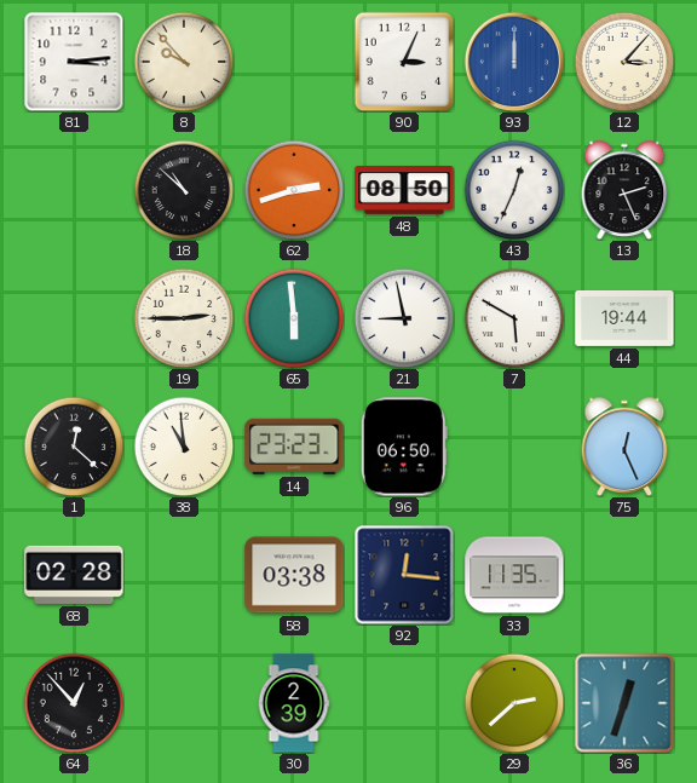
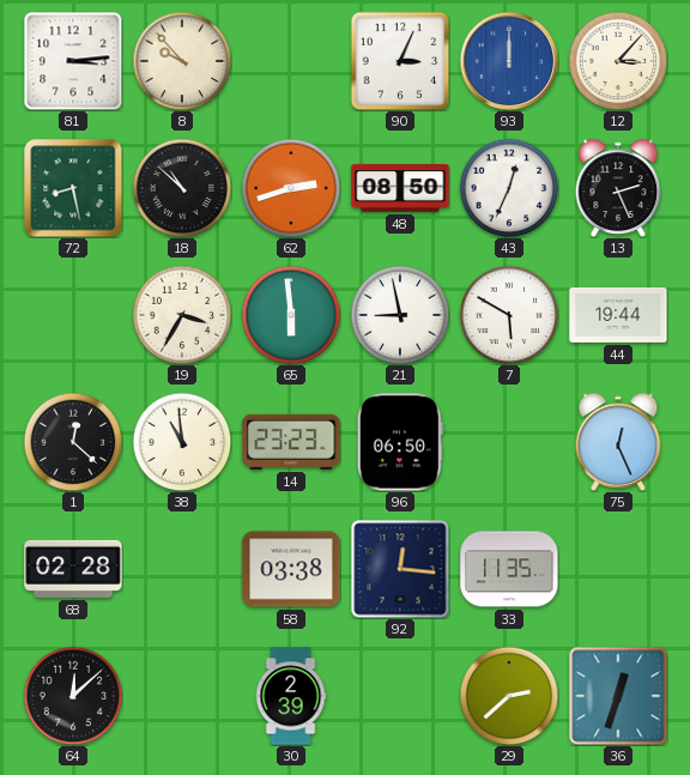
72: none -> 8:28
19: 2:45 -> 3:35
64: 12:53 -> 12:08
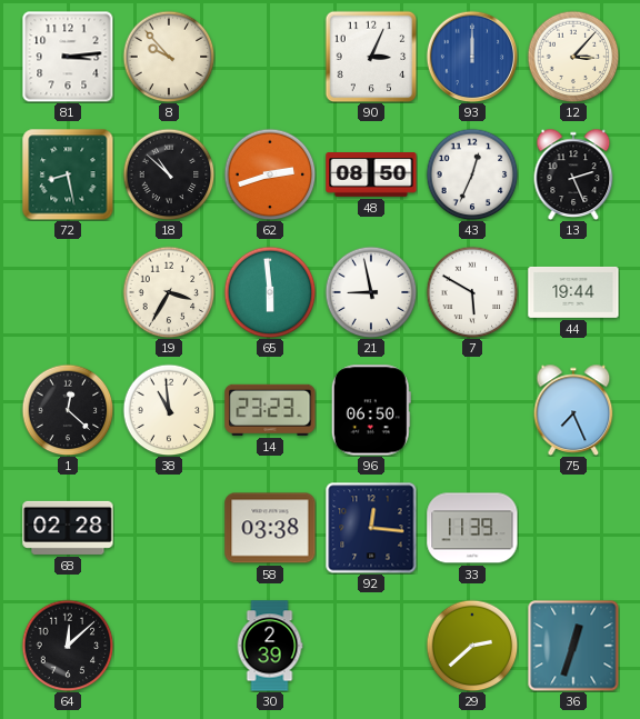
75: 12:26 -> 7:26
33: 11:35 -> 11:39
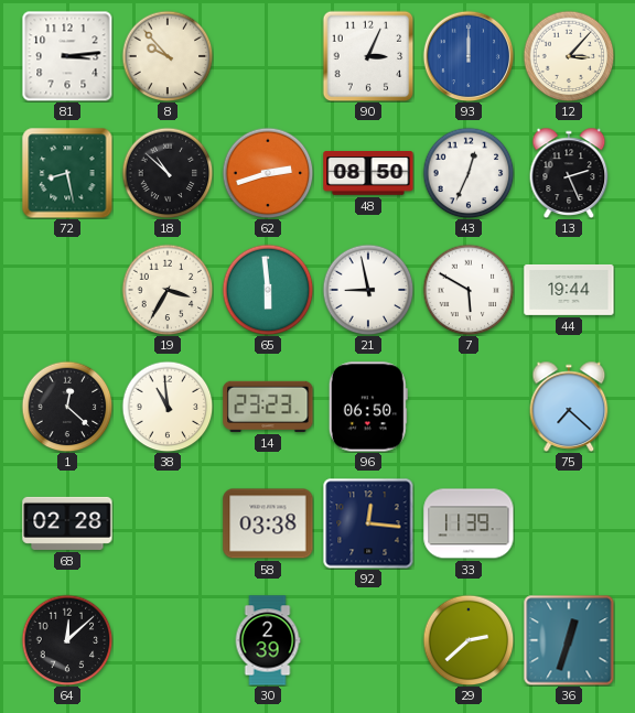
75: 7:26 -> 7:22
